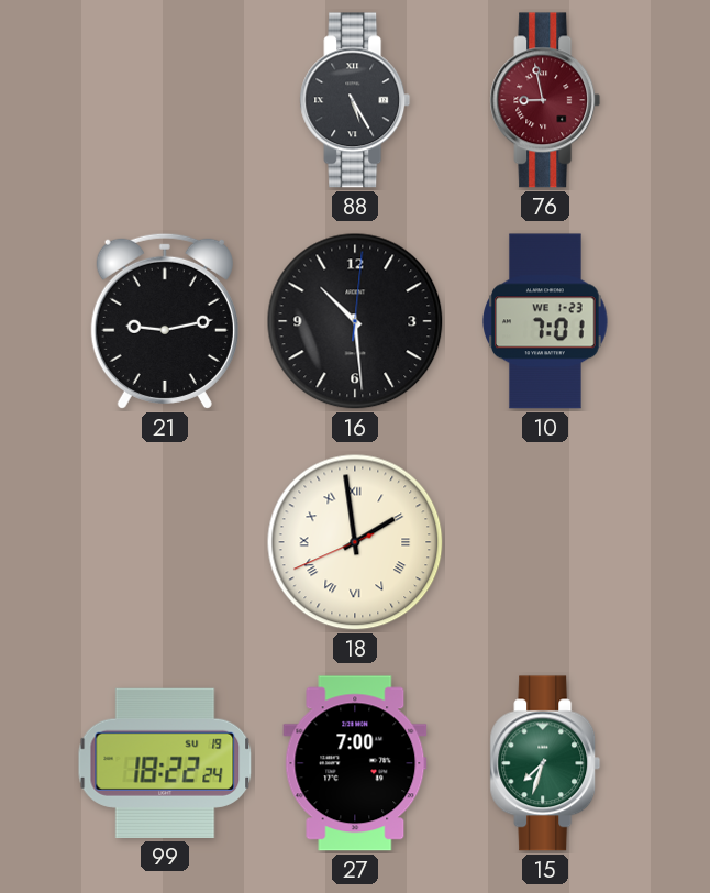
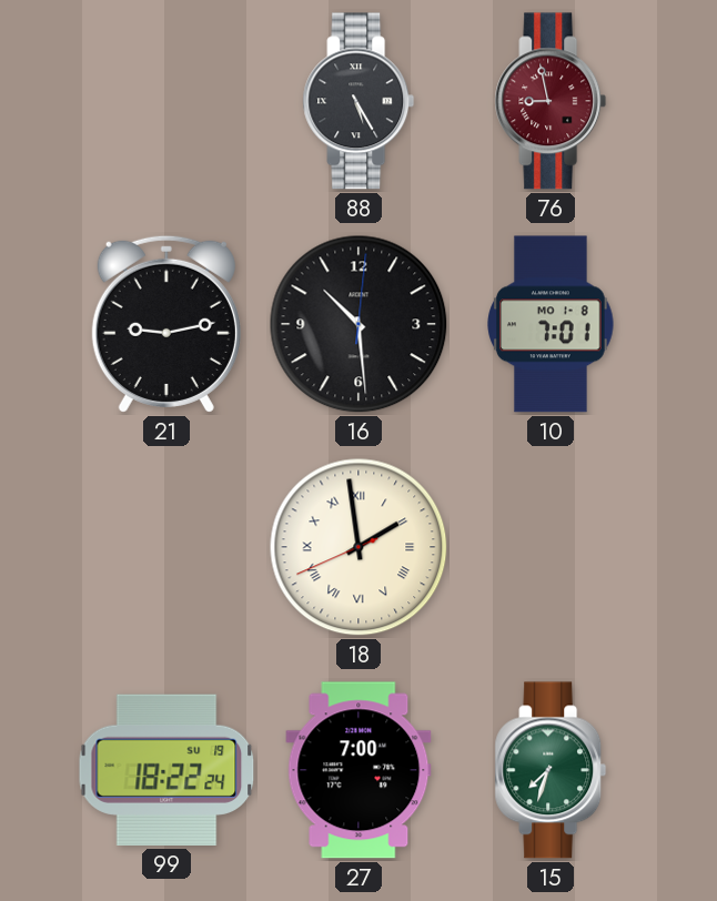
10 date: WE 1-23 -> MO 1-8
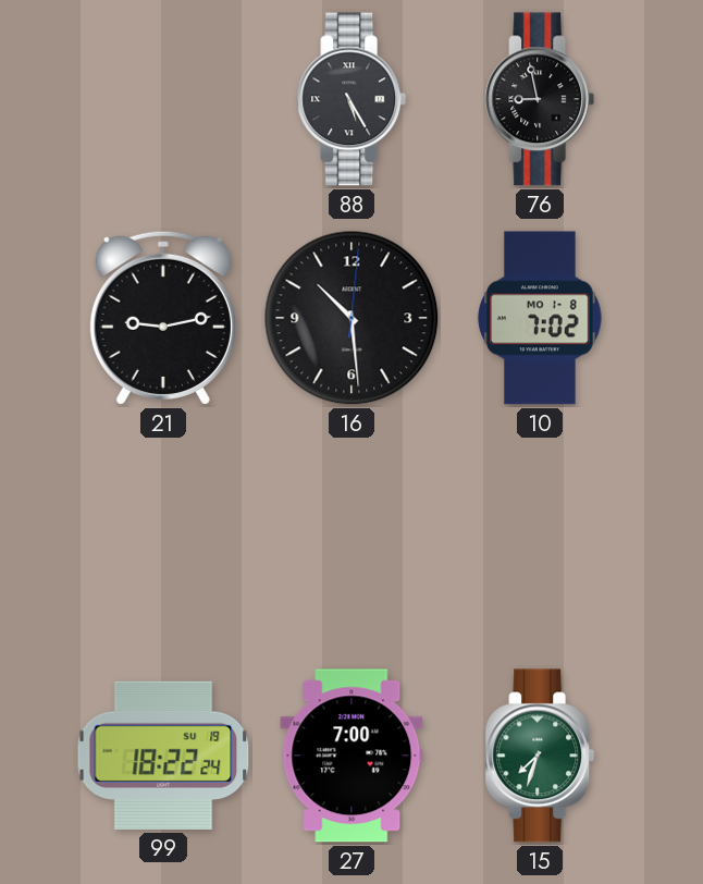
76 dial: burgundy -> black
10: 7:01 -> 7:02
18: 1:58 -> none
